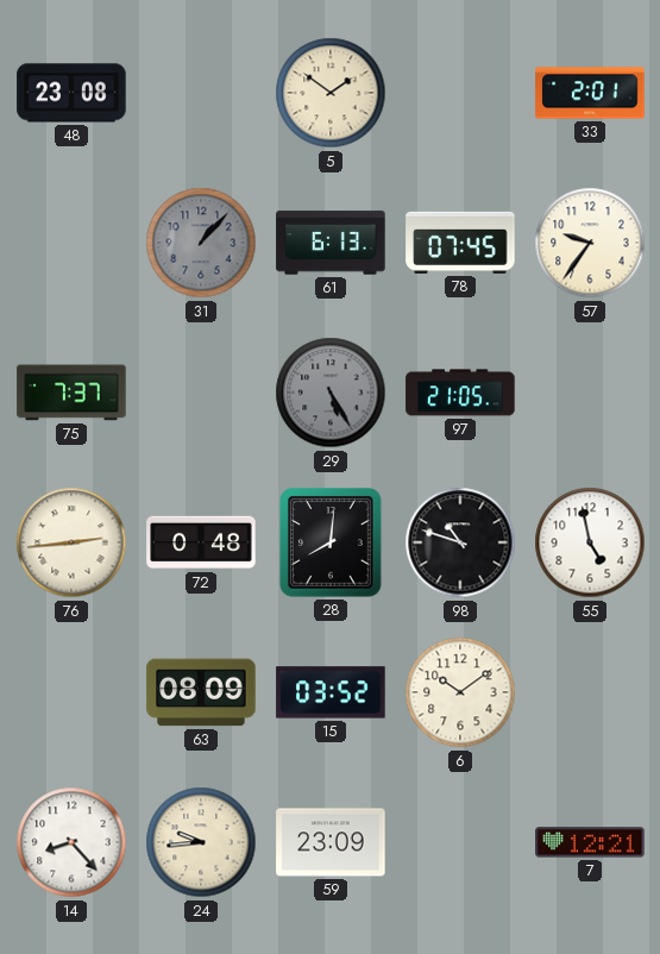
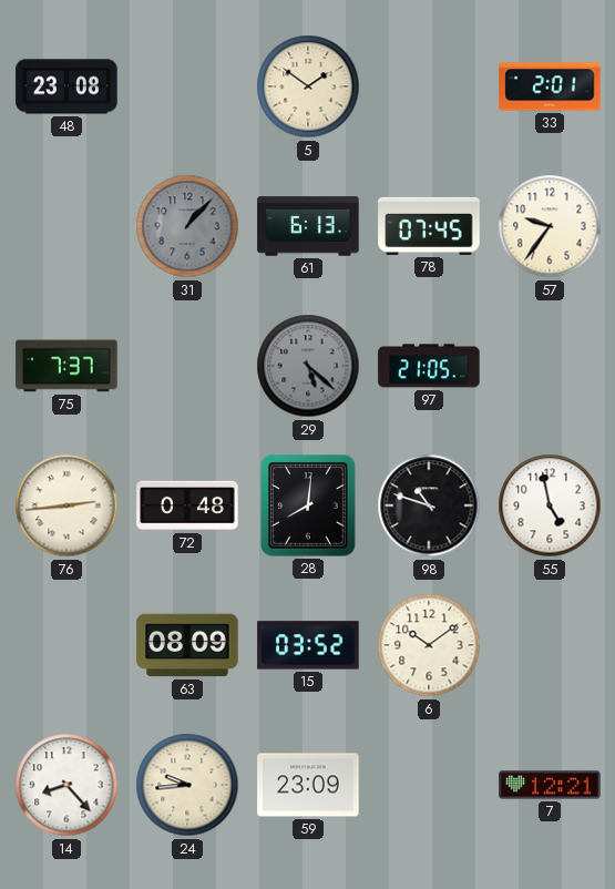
29: 5:25 -> 5:22
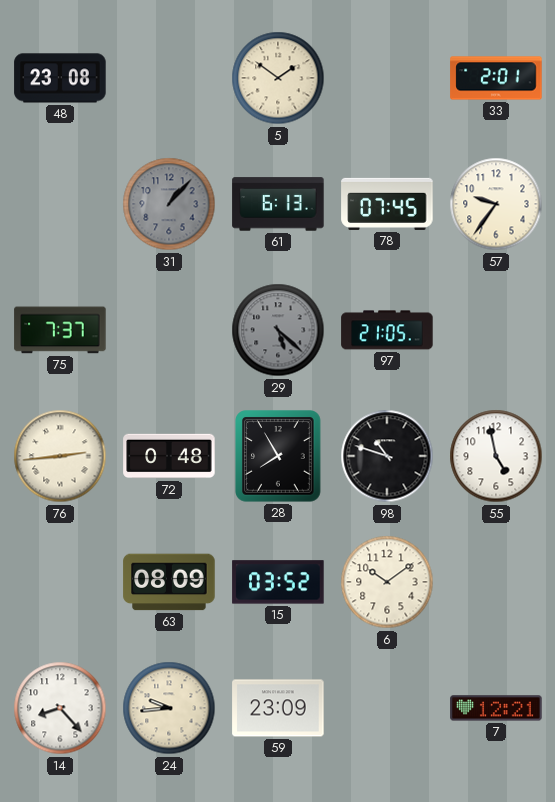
28: 8:01 -> 7:55
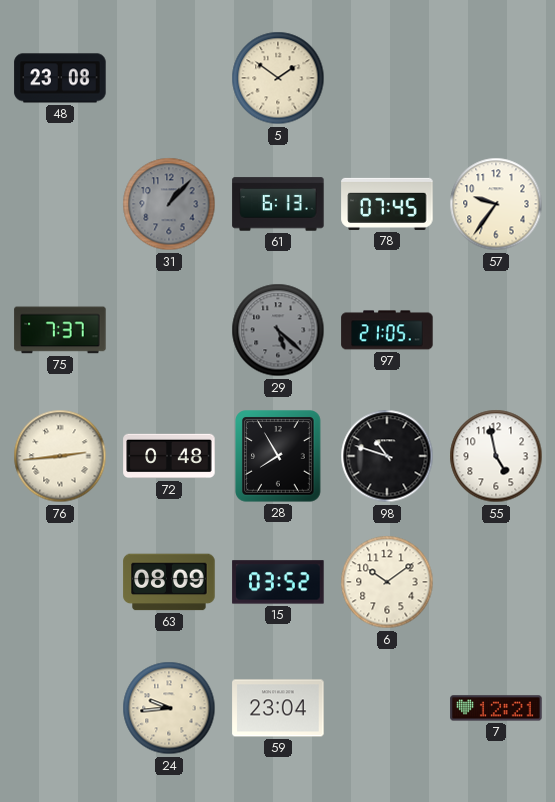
33: 2:01 -> none
14: 8:23 -> none
59: 23:09 -> 23:04
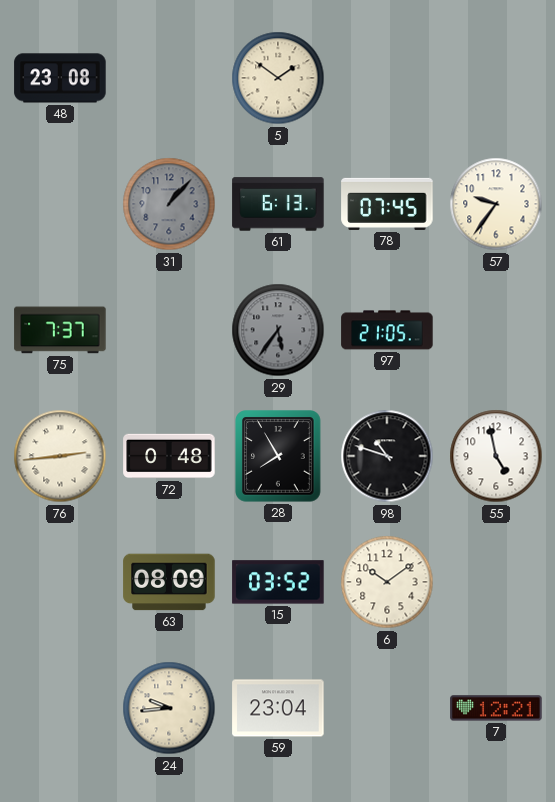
29: 5:22 -> 5:36
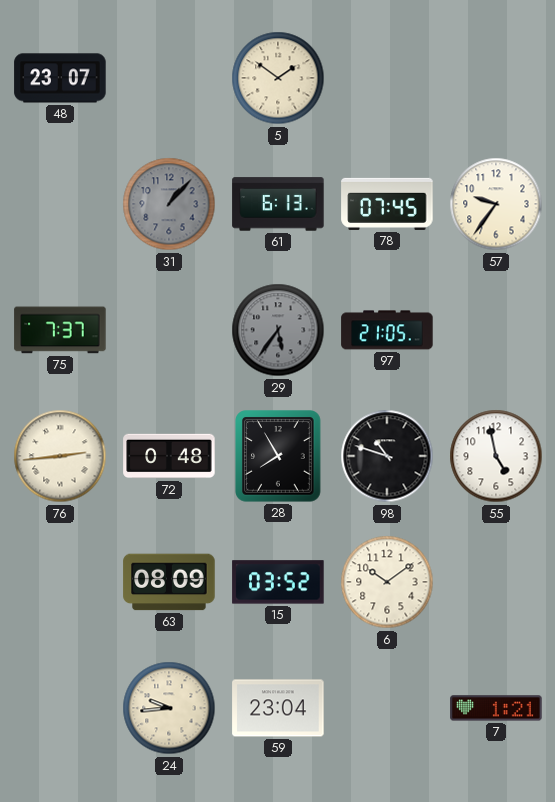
48: 23:08 -> 23:07
7: 12:21 -> 1:21
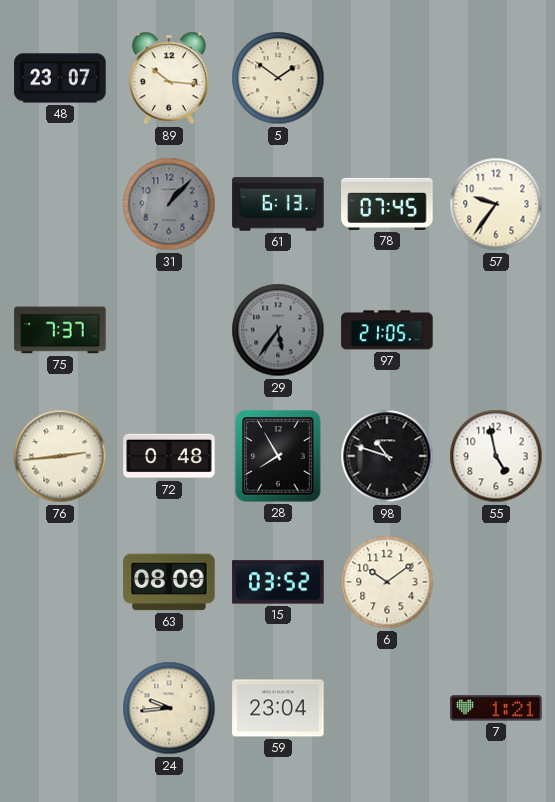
89: none -> 10:16
